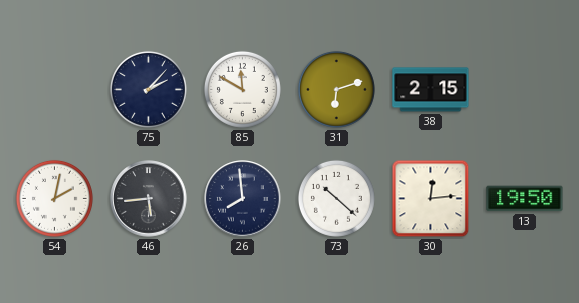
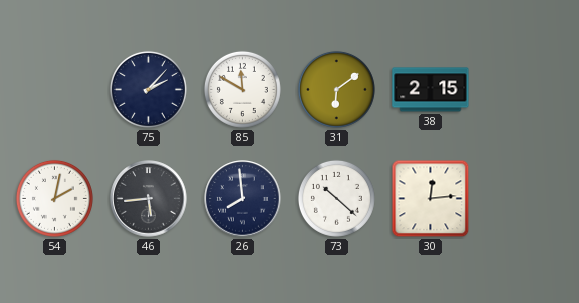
31: 6:12 -> 6:09
13: 19:50 -> none
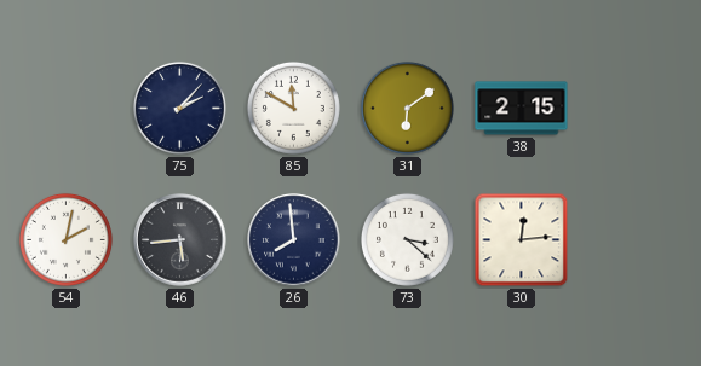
73: 10:22 -> 3:22
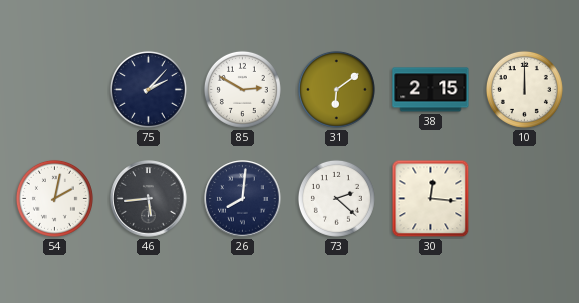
85: 11:50 -> 2:50
10: none -> 12:00
26: 7:59 -> 8:01
73: 3:22 -> 2:22
30: 12:14 -> 12:16
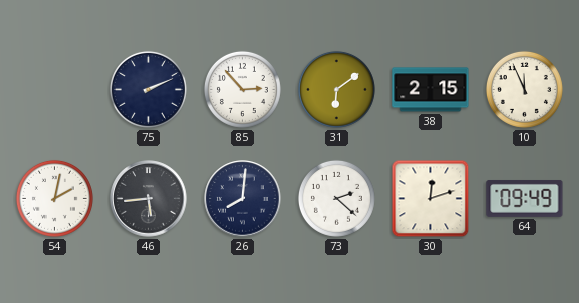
75: 2:07 -> 2:11
85: 2:50 -> 2:53
10: 12:00 -> 11:56
30: 12:16 -> 12:12
64: none -> 09:49
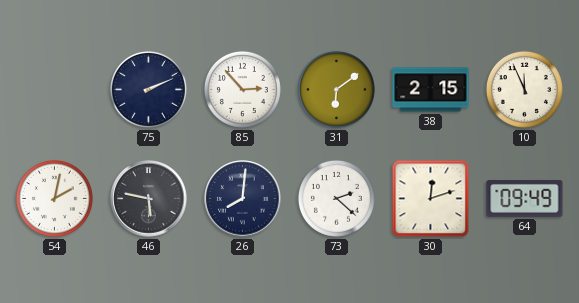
46: 5:44 -> 5:47
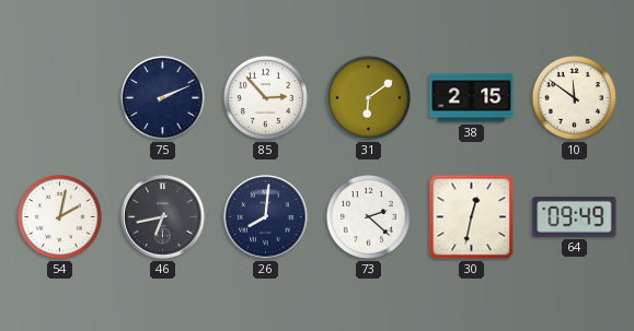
10: 11:56 -> 11:51
46: 5:47 -> 6:43
30: 12:12 -> 12:32
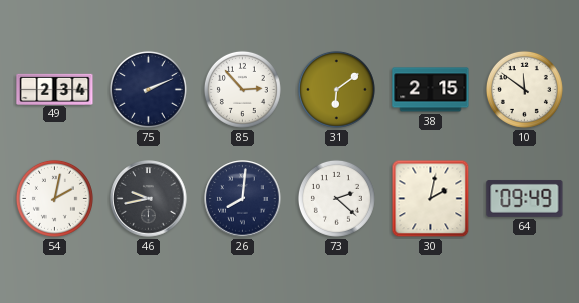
49: none -> 2:34
46: 6:43 -> 9:43
30: 12:32 -> 2:02
